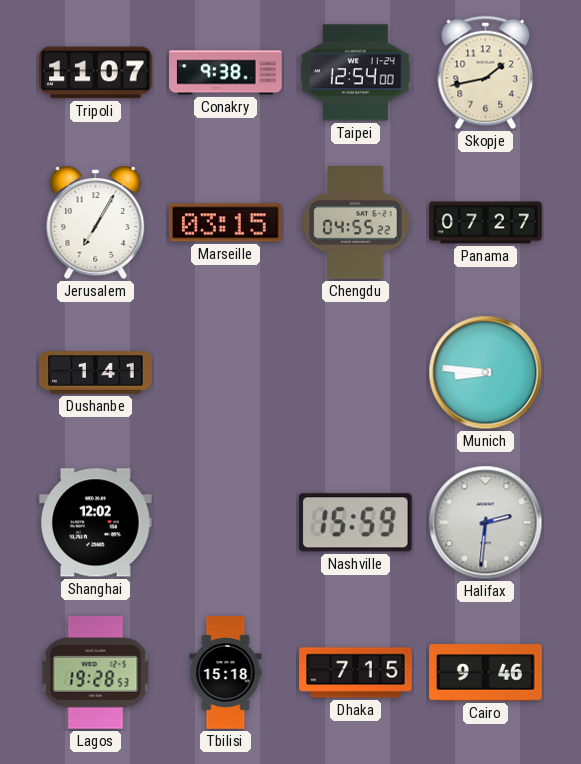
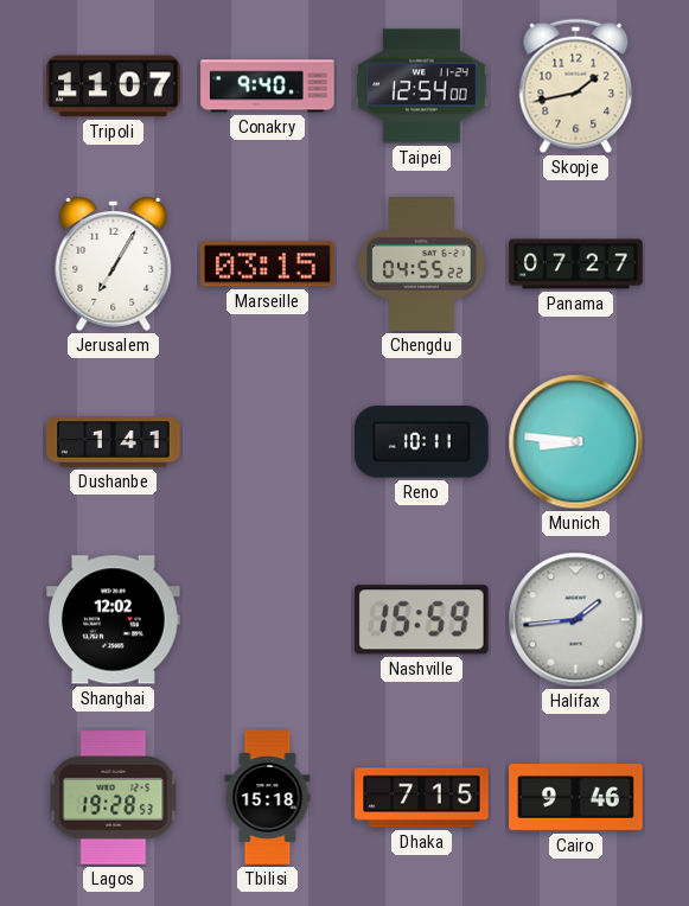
Conakry: 9:38 -> 9:40
Reno: none -> 10:11
Halifax: 2:31 -> 1:44
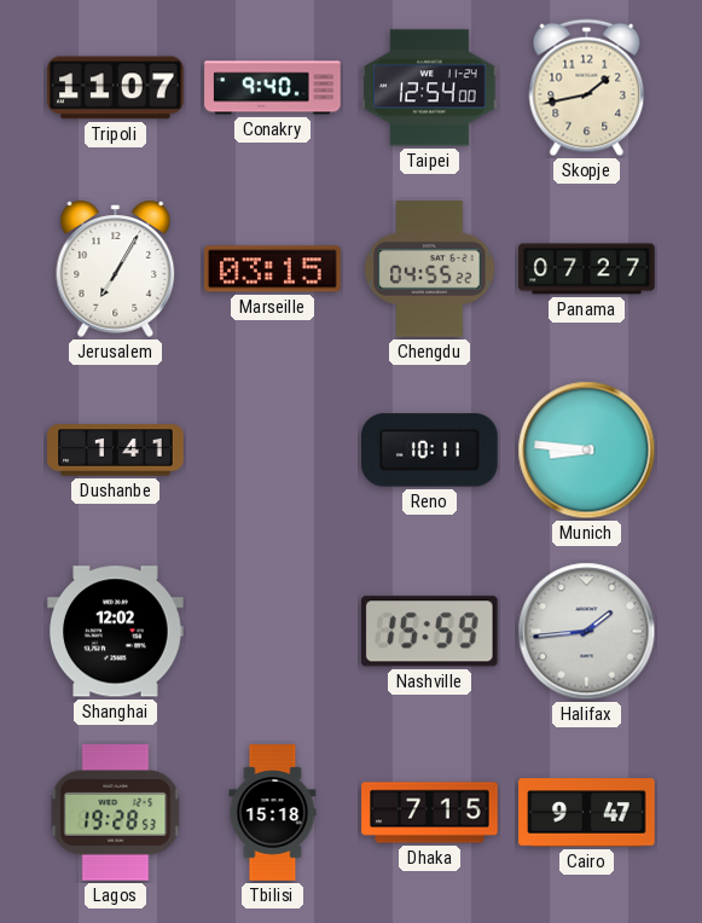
Cairo: 9:46 -> 9:47
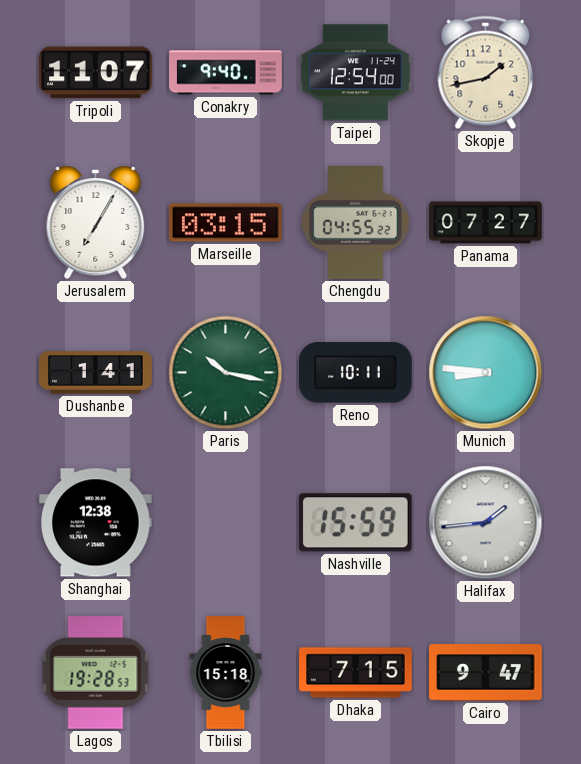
Paris: none -> 10:17
Shanghai: 12:02 -> 12:38
